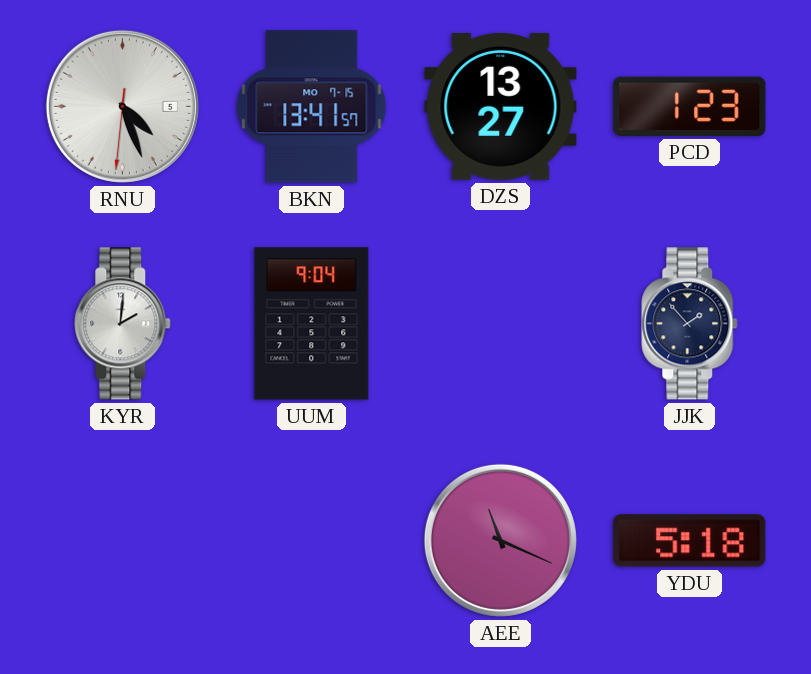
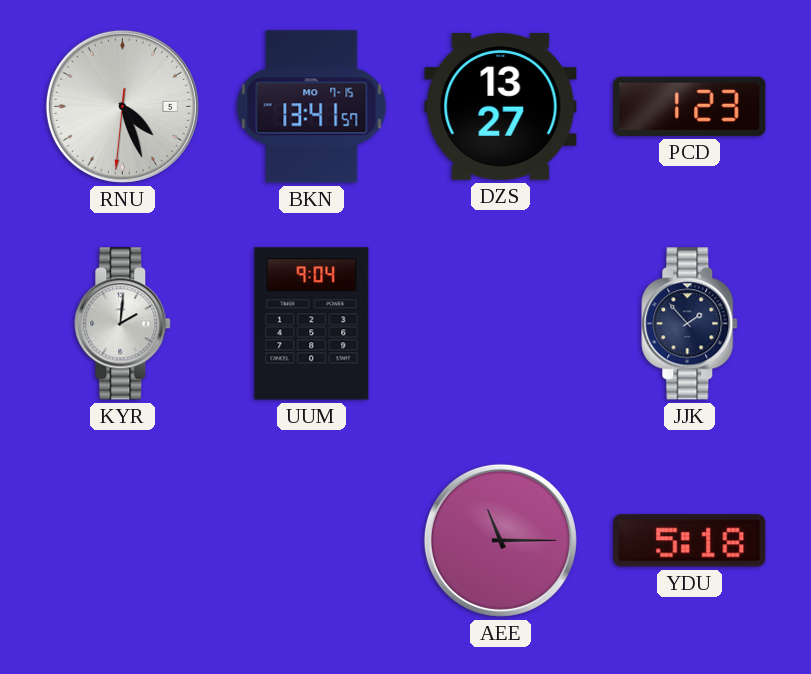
AEE: 11:19 -> 11:15
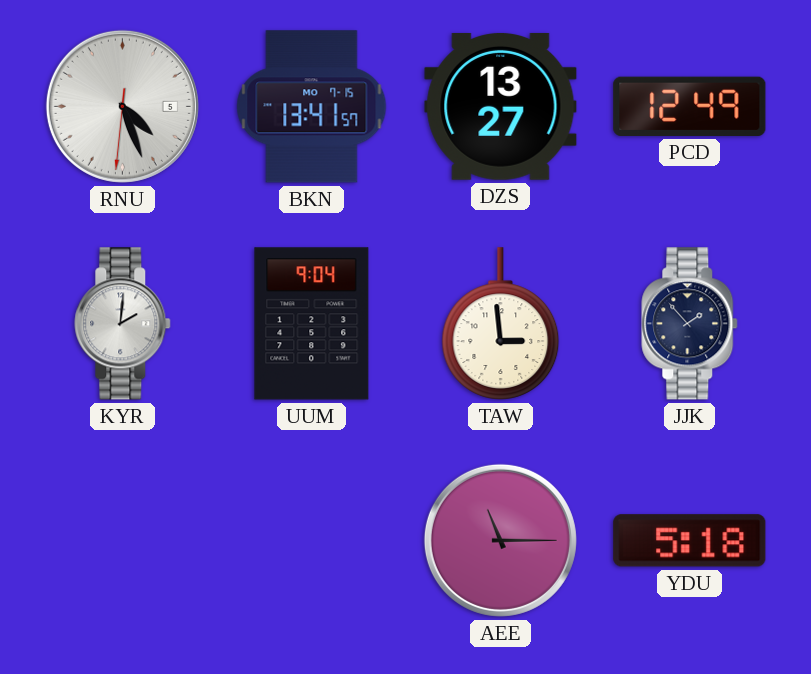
PCD: 1:23 -> 12:49
TAW: none -> 2:59
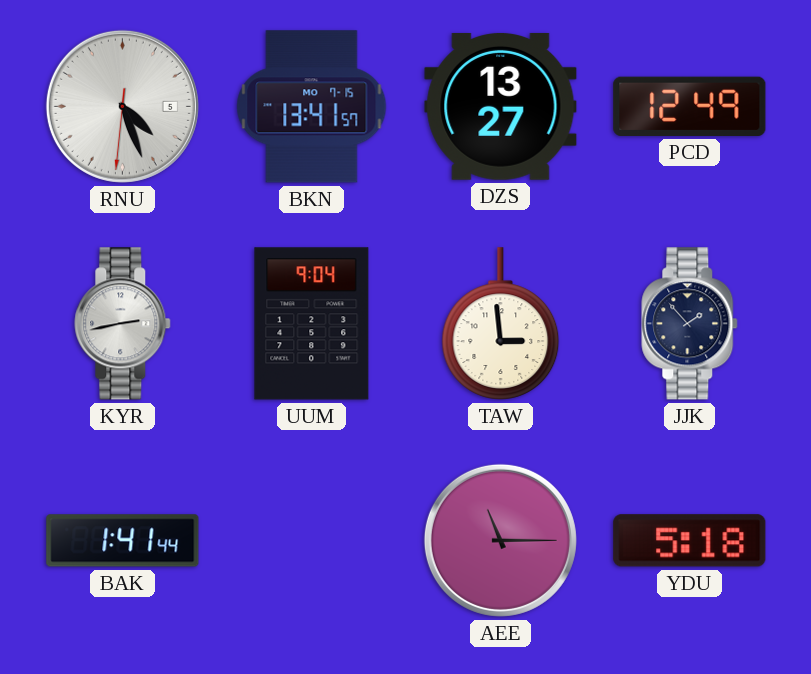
KYR: 2:01 -> 2:43
BAK: none -> 1:41
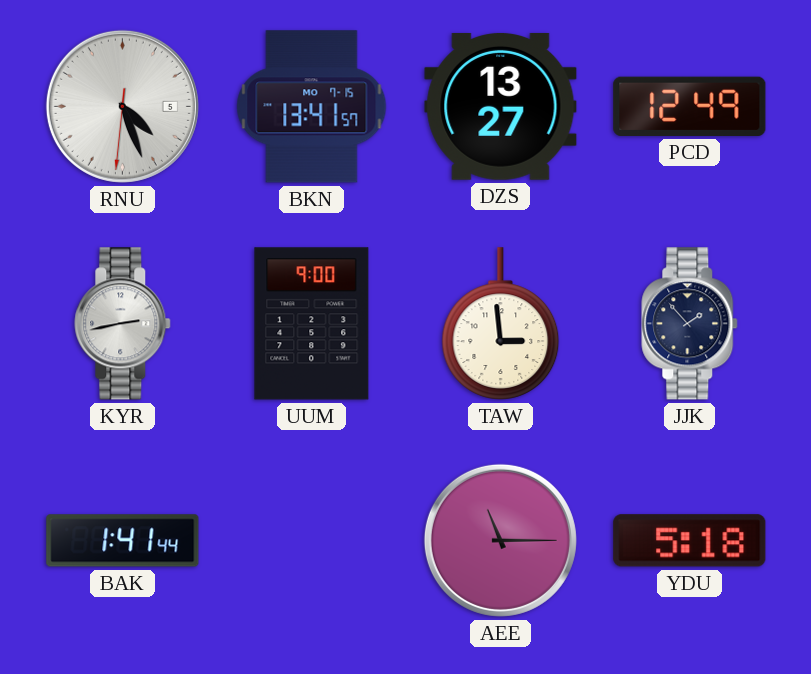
UUM: 9:04 -> 9:00
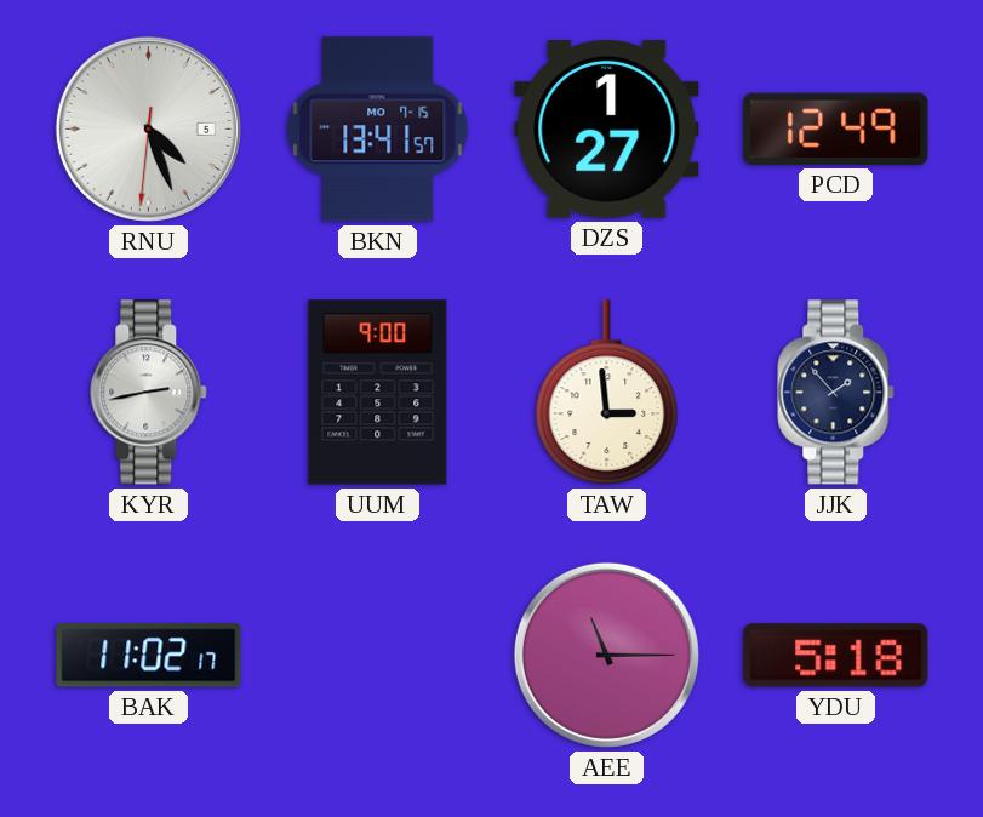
DZS: 13:27 -> 1:27
BAK: 1:41 -> 11:02
